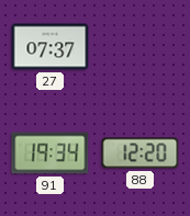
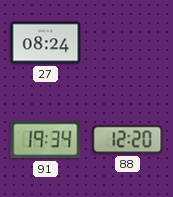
27: 07:37 -> 08:24
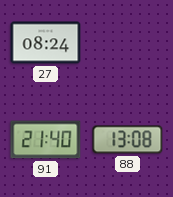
91: 19:34 -> 21:40
88: 12:20 -> 13:08
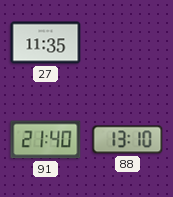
27: 08:24 -> 11:35
88: 13:08 -> 13:10
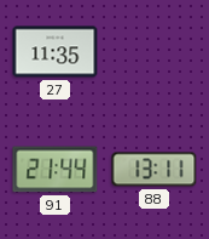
91: 21:40 -> 21:44
88: 13:10 -> 13:11
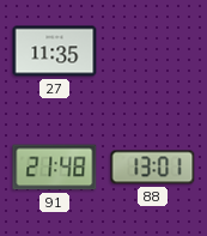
91: 21:44 -> 21:48
88: 13:11 -> 13:01
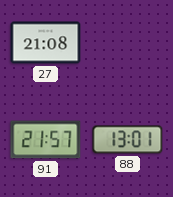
27: 11:35 -> 21:08
91: 21:48 -> 21:57
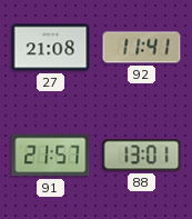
92: none -> 11:41
